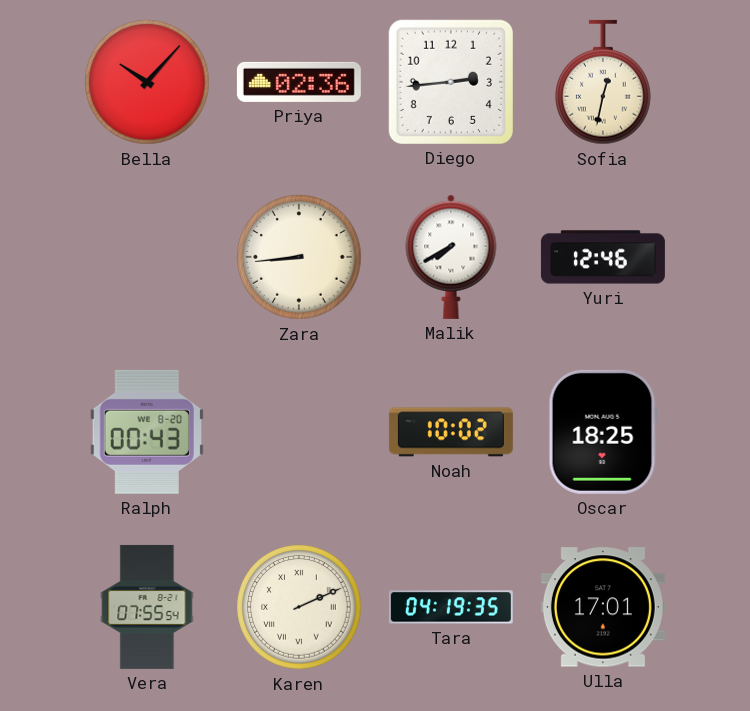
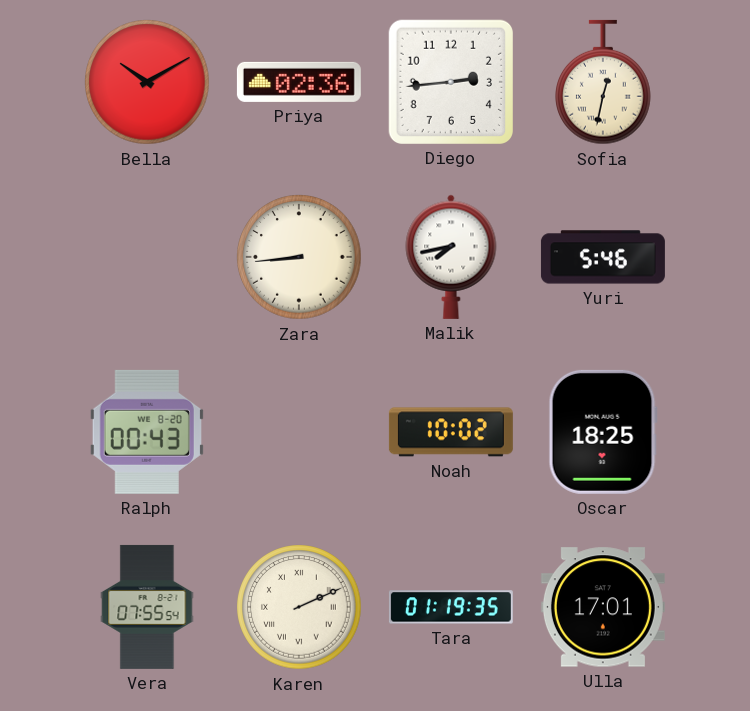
Bella: 10:07 -> 10:10
Malik: 7:40 -> 7:43
Yuri: 12:46 -> 5:46
Tara: 04:19 -> 01:19
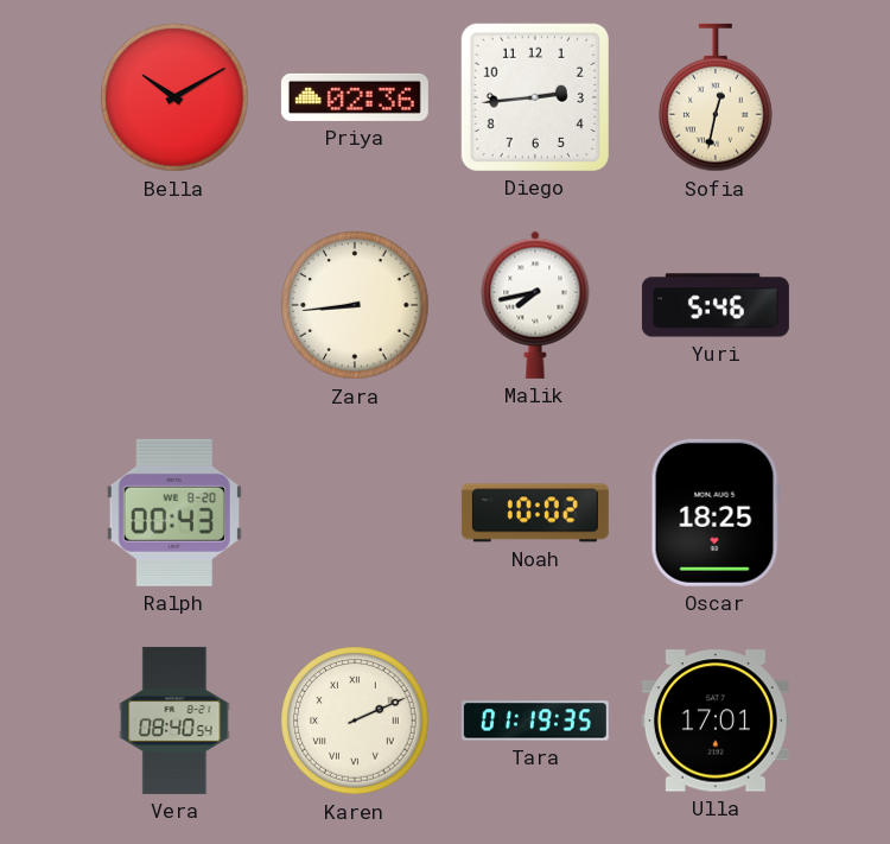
Vera: 07:55 -> 08:40
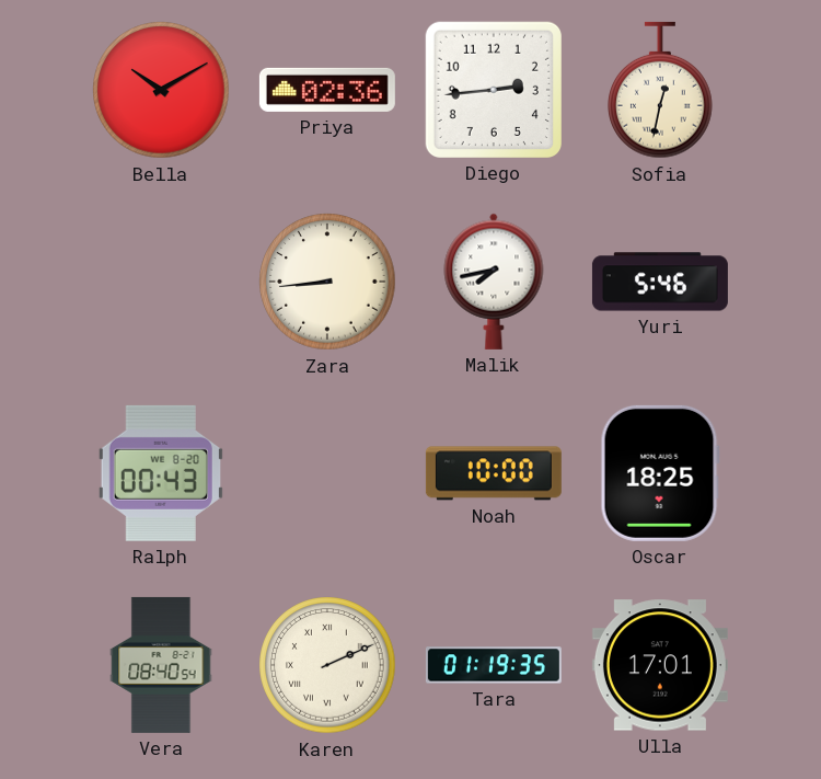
Noah: 10:02 -> 10:00
